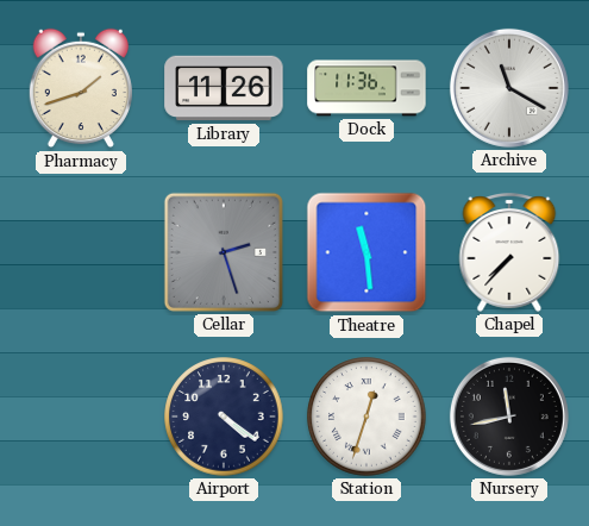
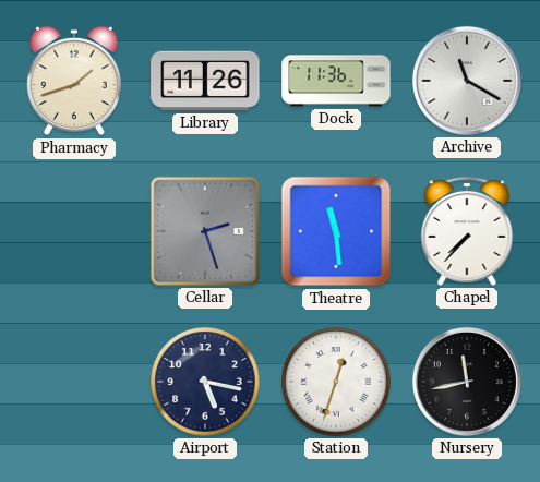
Airport: 4:21 -> 5:17
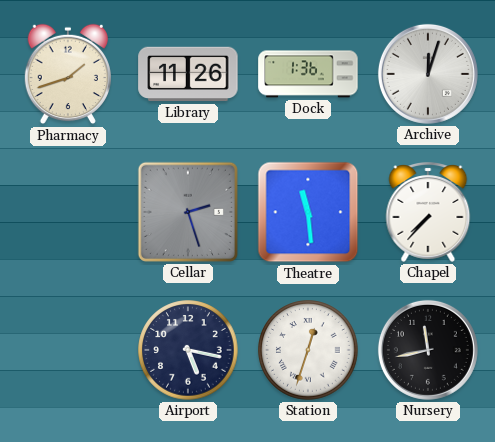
Dock: 11:36 -> 1:36
Archive: 11:20 -> 12:03
